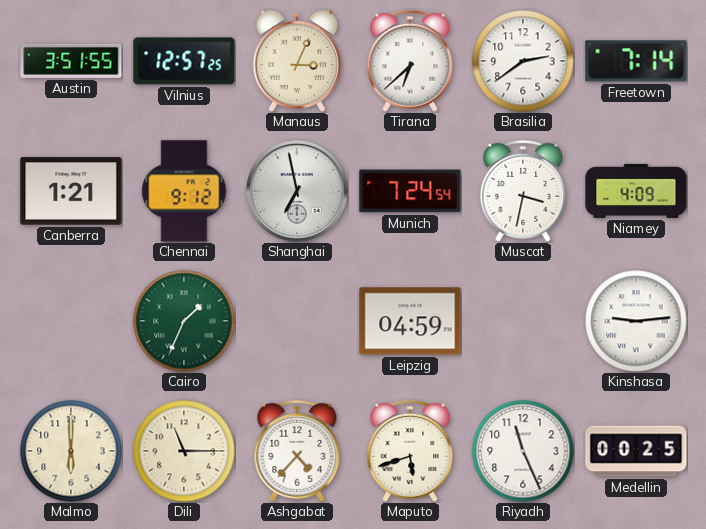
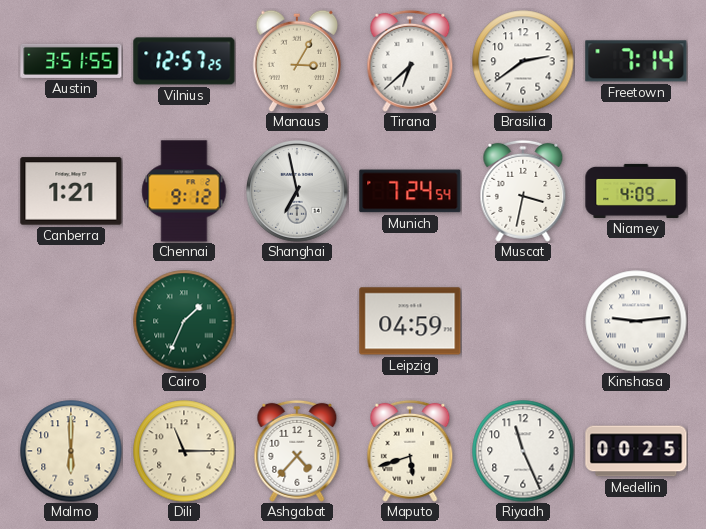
Manaus: 3:04 -> 3:05
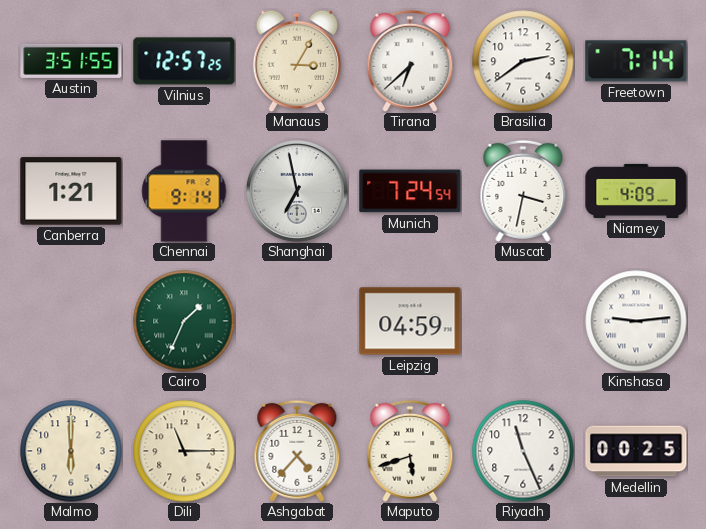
Chennai: 9:12 -> 9:14
